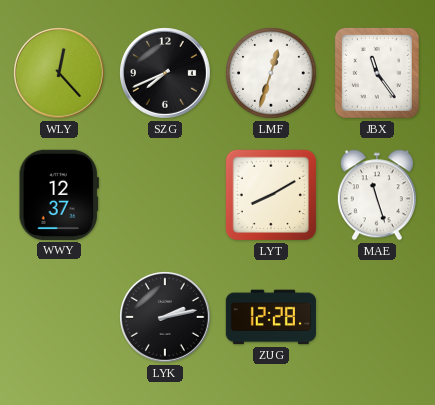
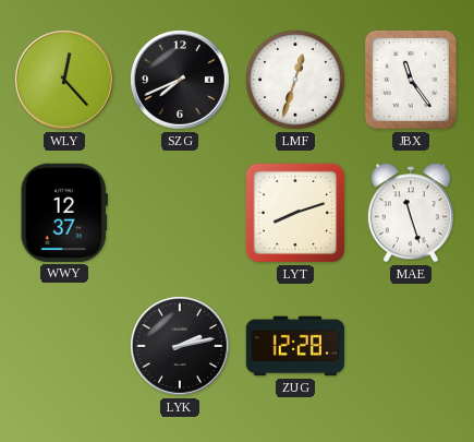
LYT: 8:10 -> 8:12
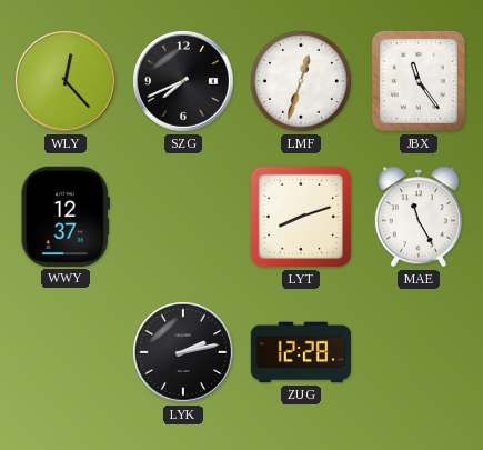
MAE: 11:27 -> 11:25
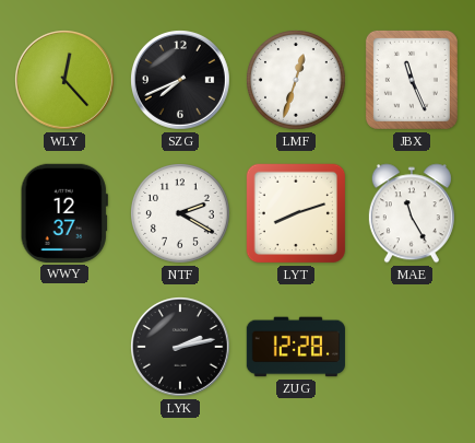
JBX: 11:24 -> 11:26
NTF: none -> 2:20
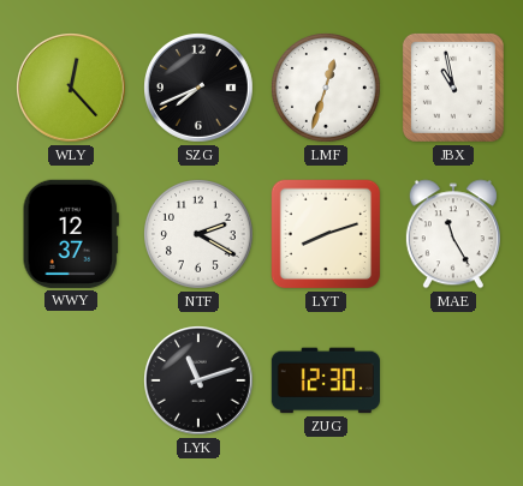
JBX: 11:26 -> 10:58
LYK: 2:13 -> 11:12
ZUG: 12:28 -> 12:30
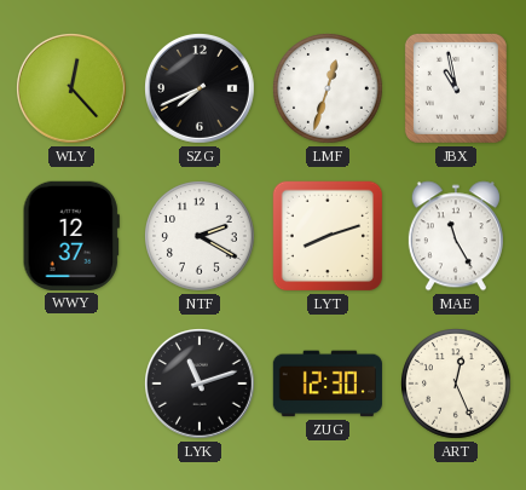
ART: none -> 12:26
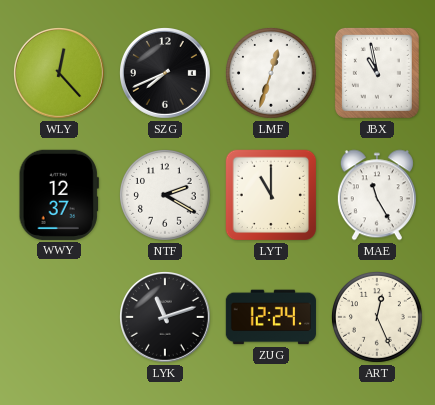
LYT: 8:12 -> 11:00
ZUG: 12:30 -> 12:24
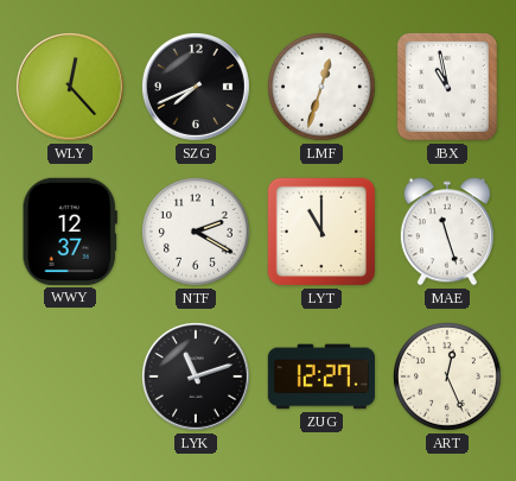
MAE: 11:25 -> 11:27
ZUG: 12:24 -> 12:27
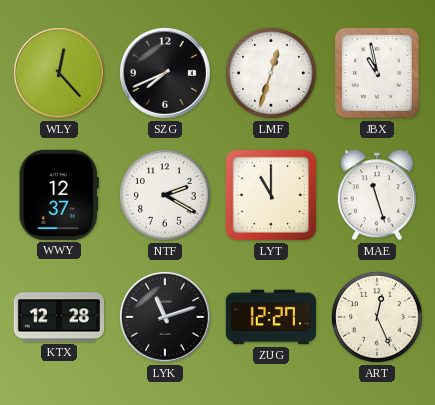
KTX: none -> 12:28
